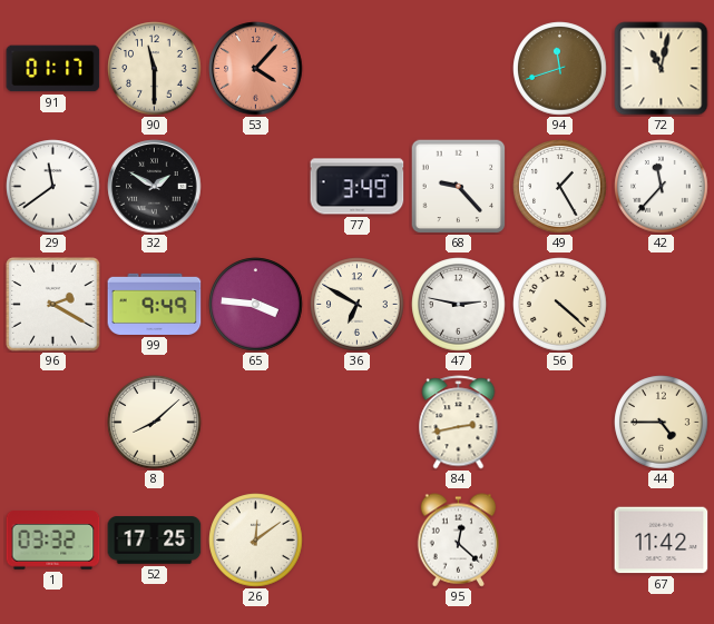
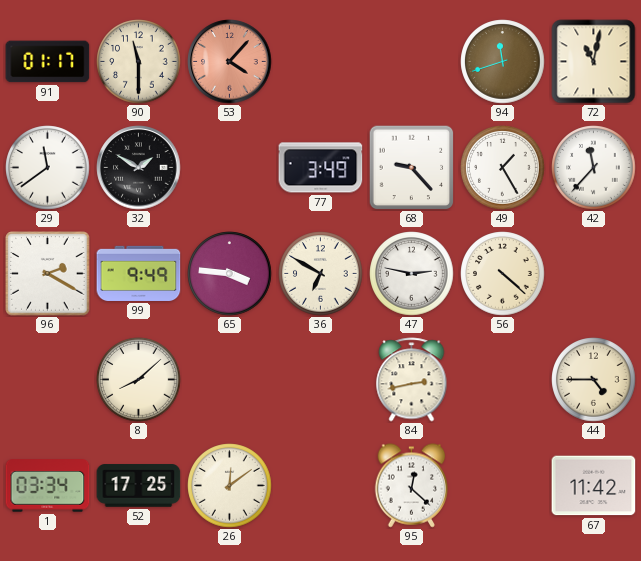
1: 03:32 -> 03:34
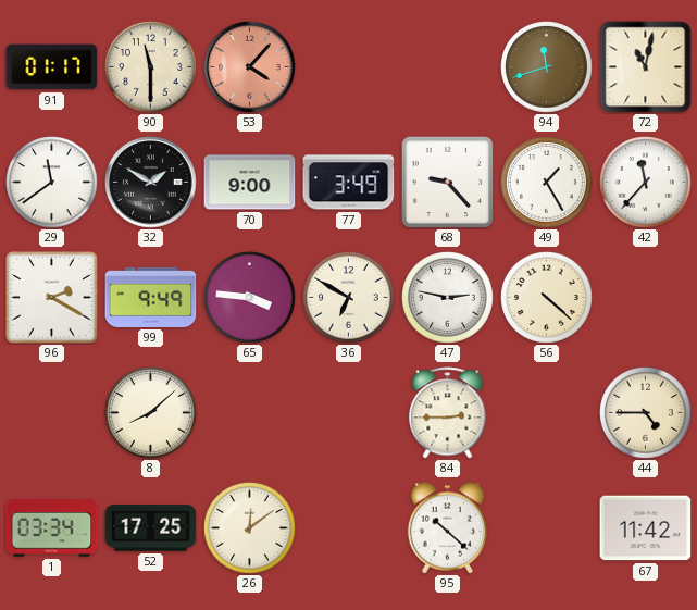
70: none -> 9:00
84: 2:43 -> 2:45
95: 12:22 -> 10:22
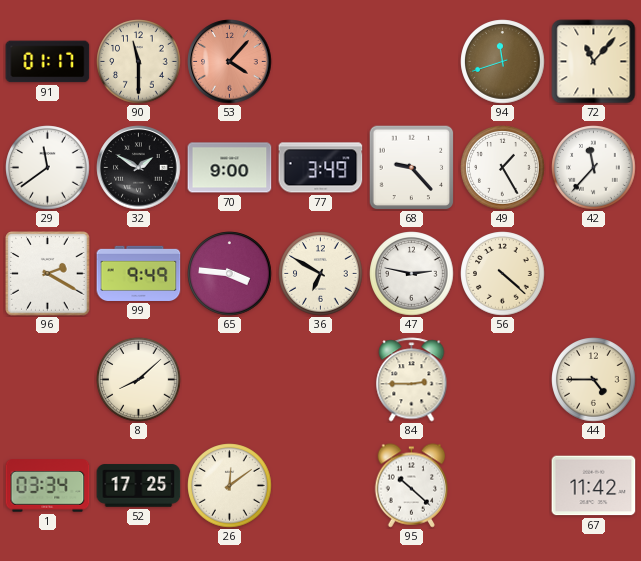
72: 11:02 -> 11:07
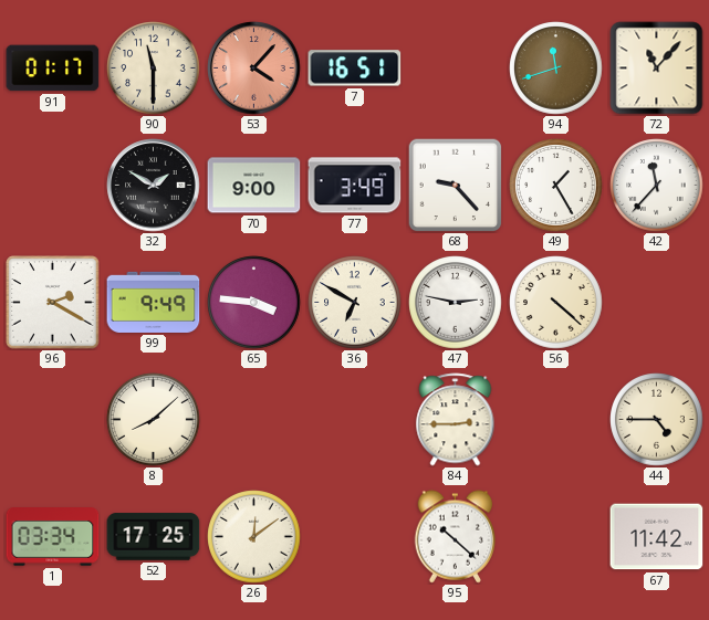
7: none -> 16:51
29: 11:39 -> none
